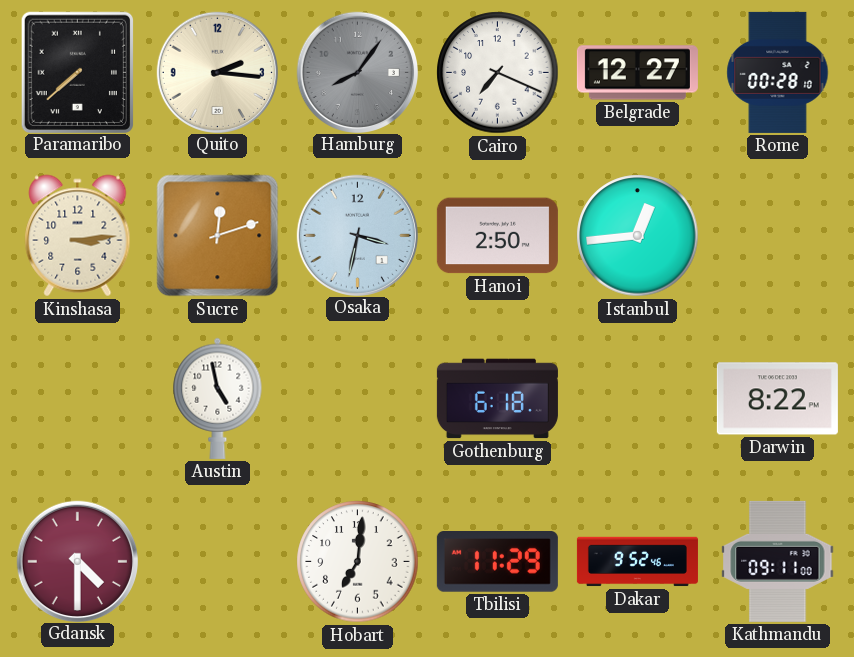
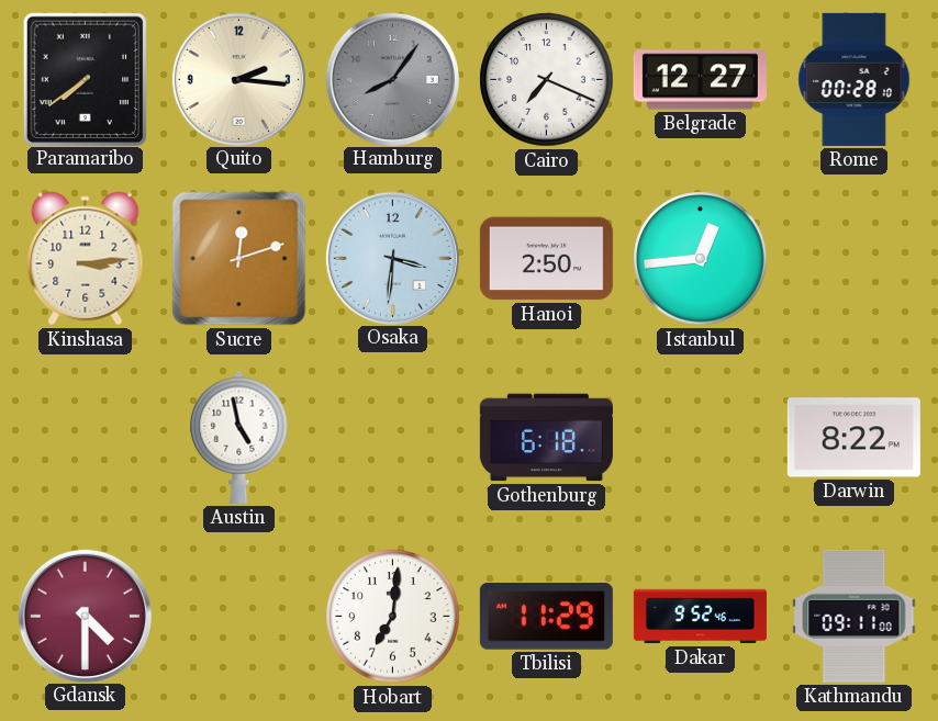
Paramaribo: 7:38 -> 7:39
Osaka: 3:32 -> 3:31
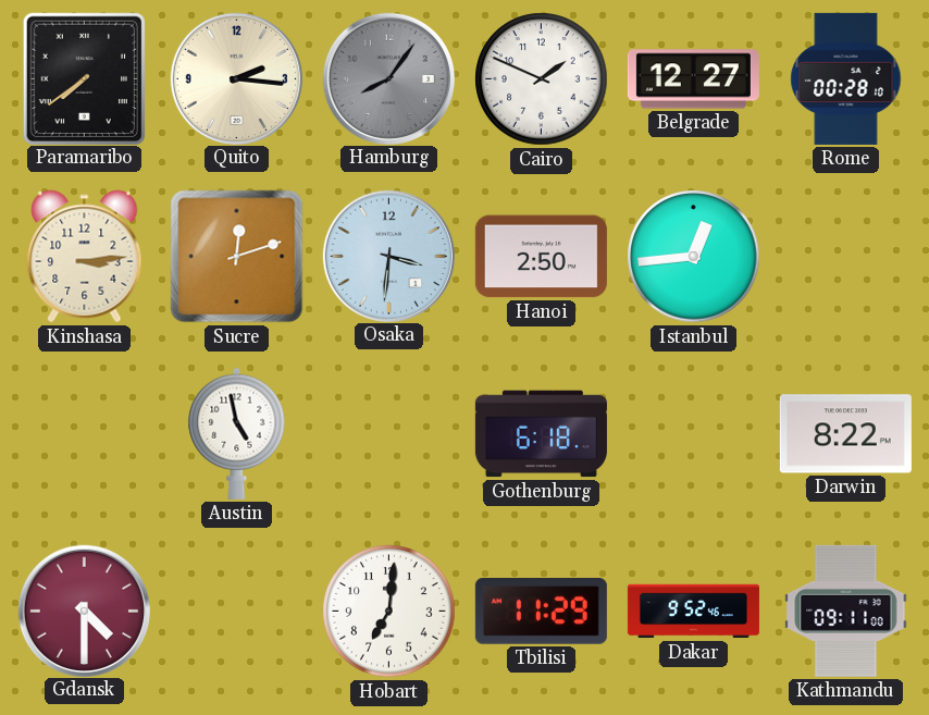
Cairo: 7:19 -> 1:49
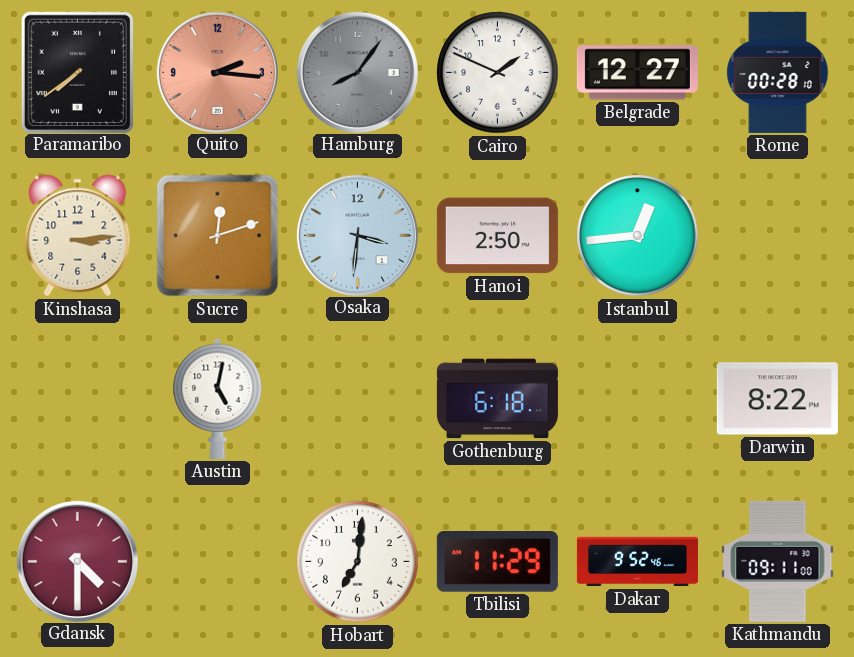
Quito dial: cream -> salmon
Austin: 4:58 -> 5:02
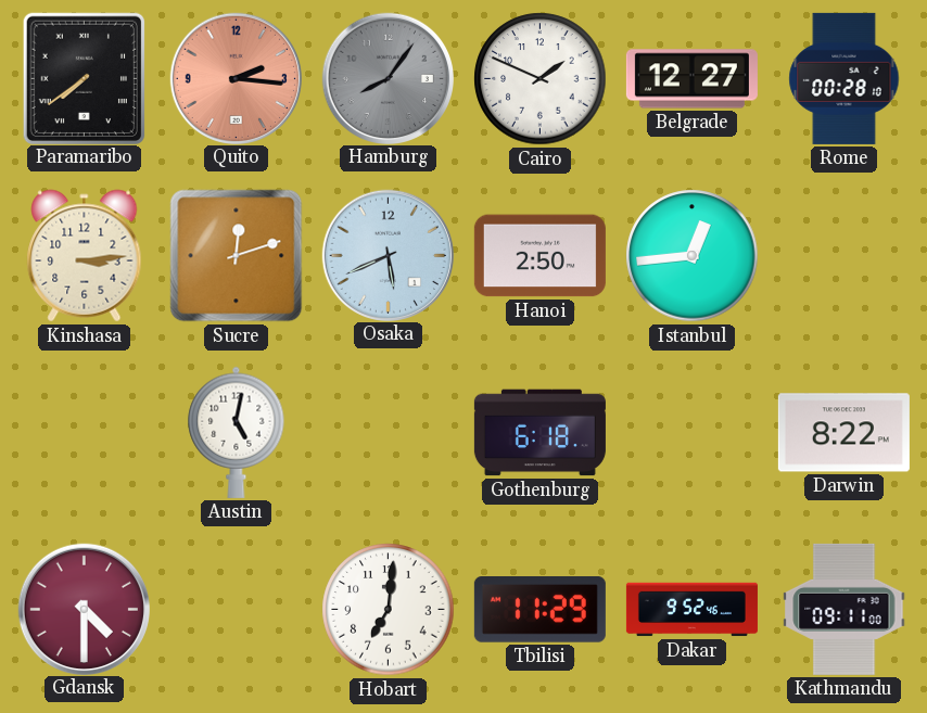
Osaka: 3:31 -> 5:41
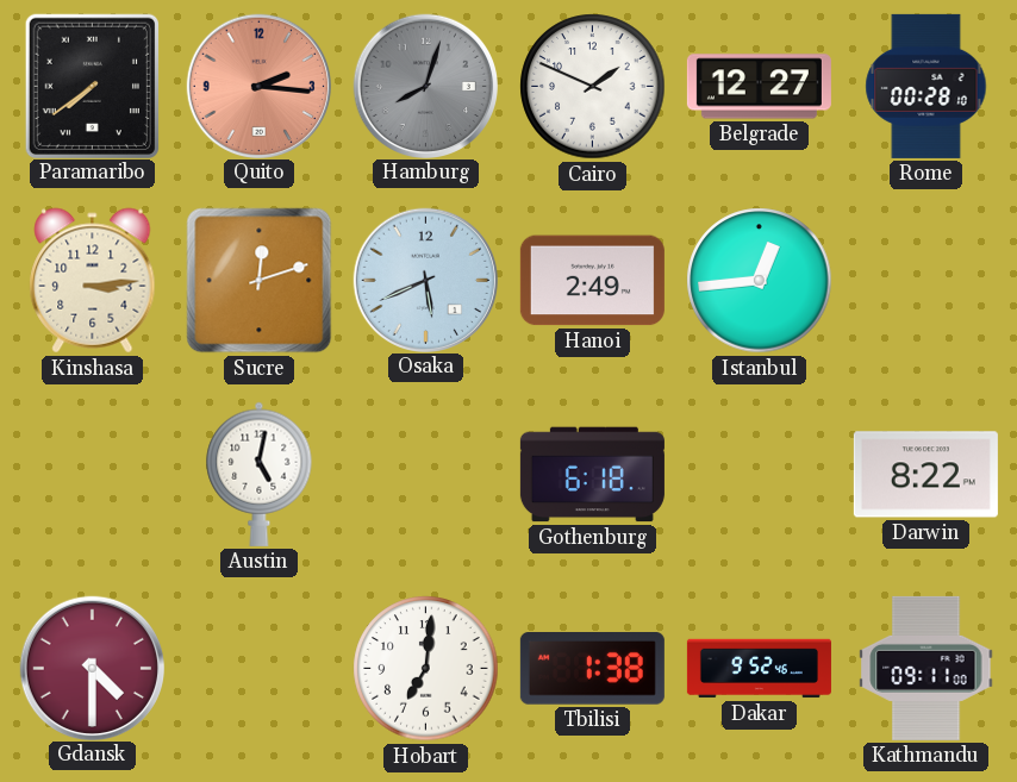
Hamburg: 8:06 -> 8:03
Hanoi: 2:50 -> 2:49
Tbilisi: 11:29 -> 1:38
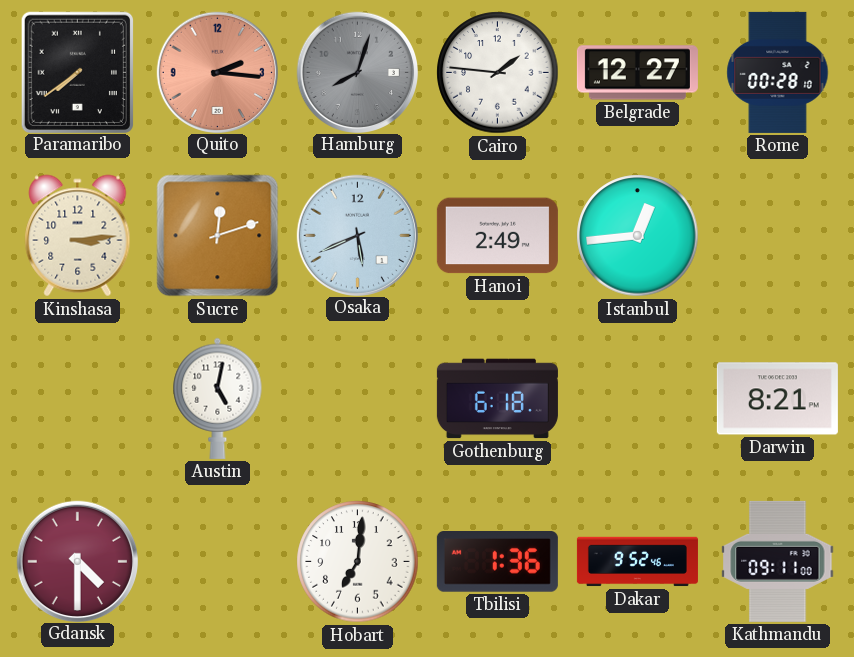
Cairo: 1:49 -> 1:46
Darwin: 8:22 -> 8:21
Tbilisi: 1:38 -> 1:36
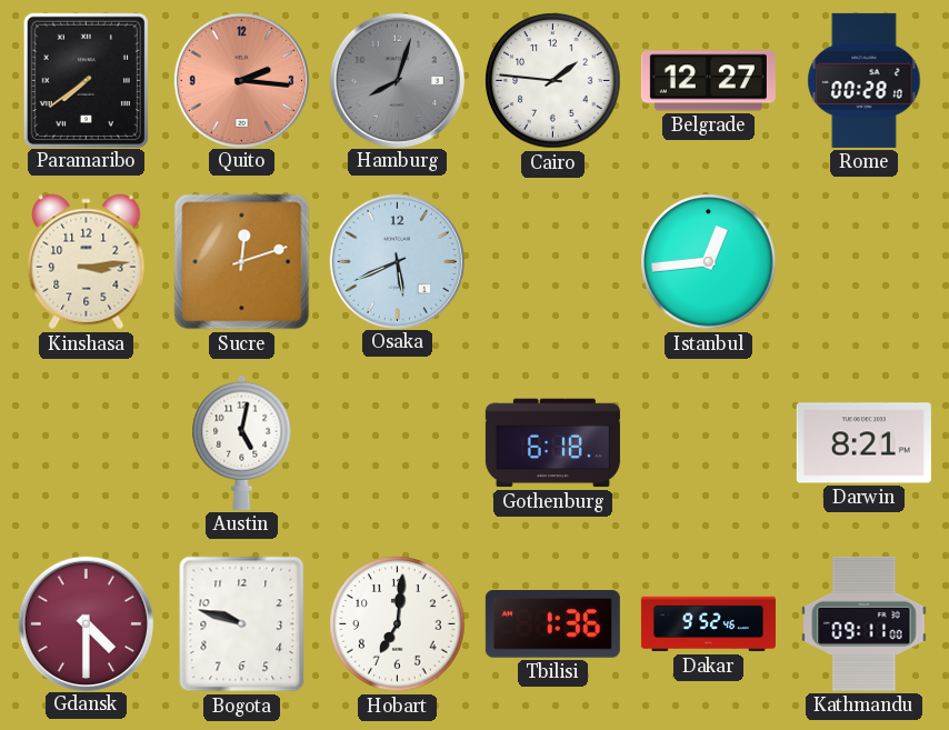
Hanoi: 2:49 -> none
Bogota: none -> 9:48
